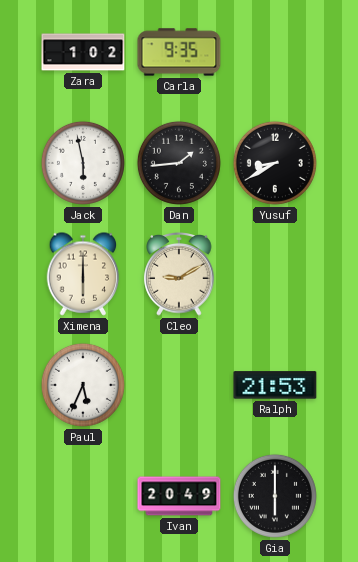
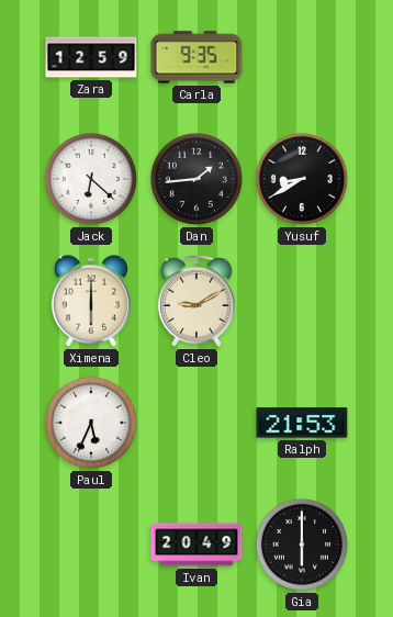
Zara: 1:02 -> 12:59
Jack: 5:58 -> 6:22
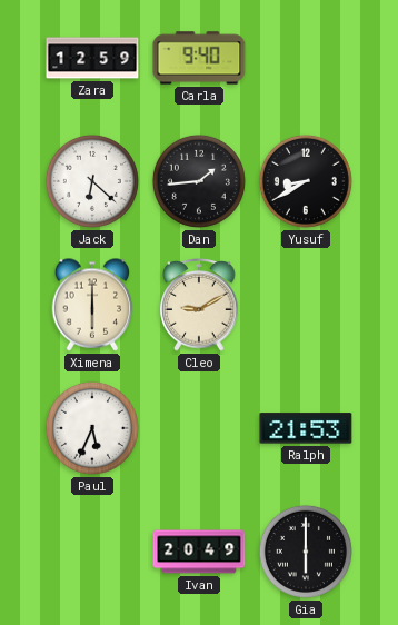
Carla: 9:35 -> 9:40
